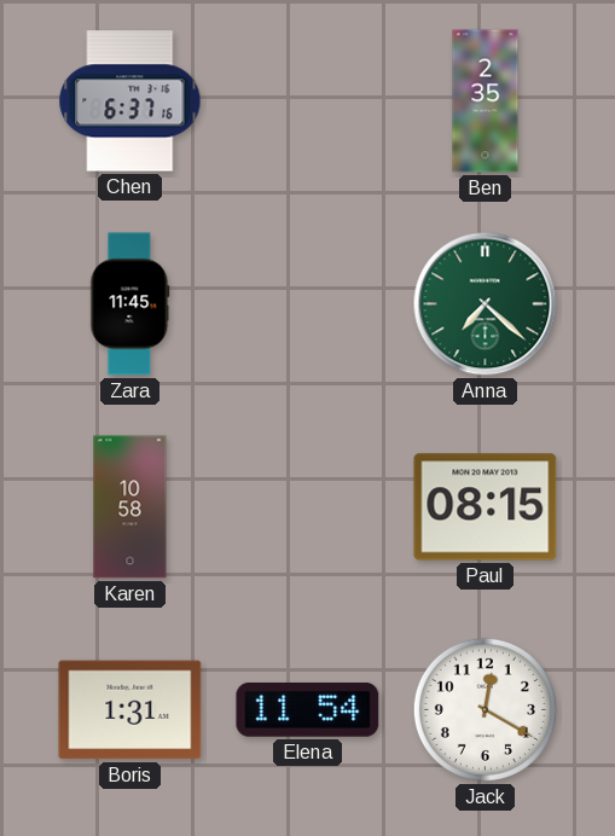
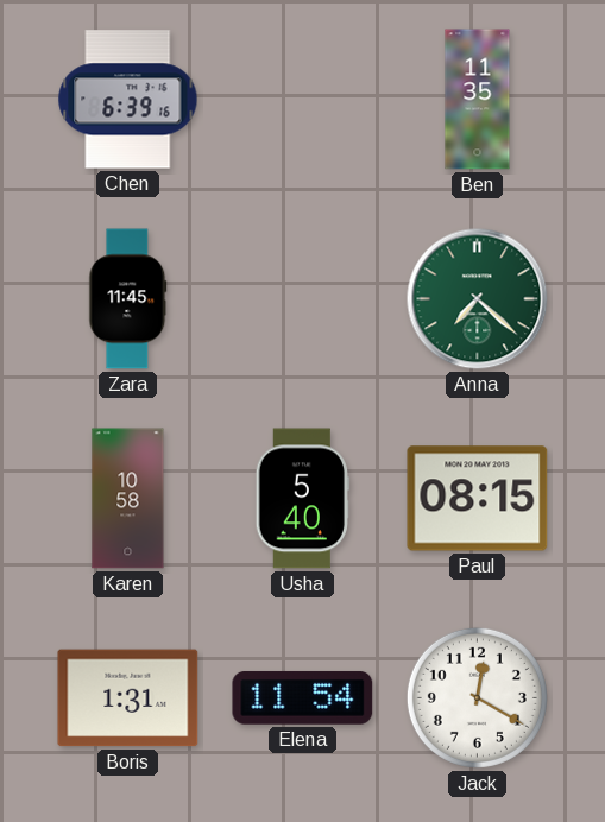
Chen: 6:37 -> 6:39
Ben: 2:35 -> 11:35
Usha: none -> 5:40
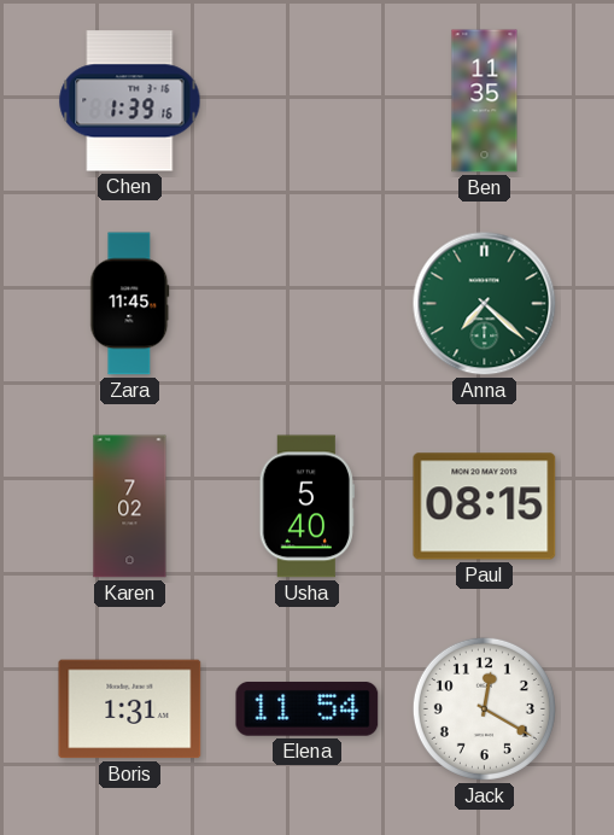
Chen: 6:39 -> 1:39
Karen: 10:58 -> 7:02
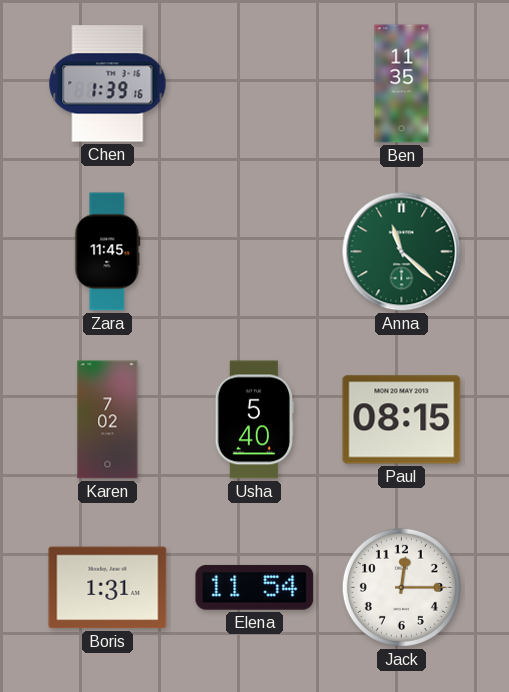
Anna: 7:22 -> 11:22
Jack: 12:20 -> 12:15
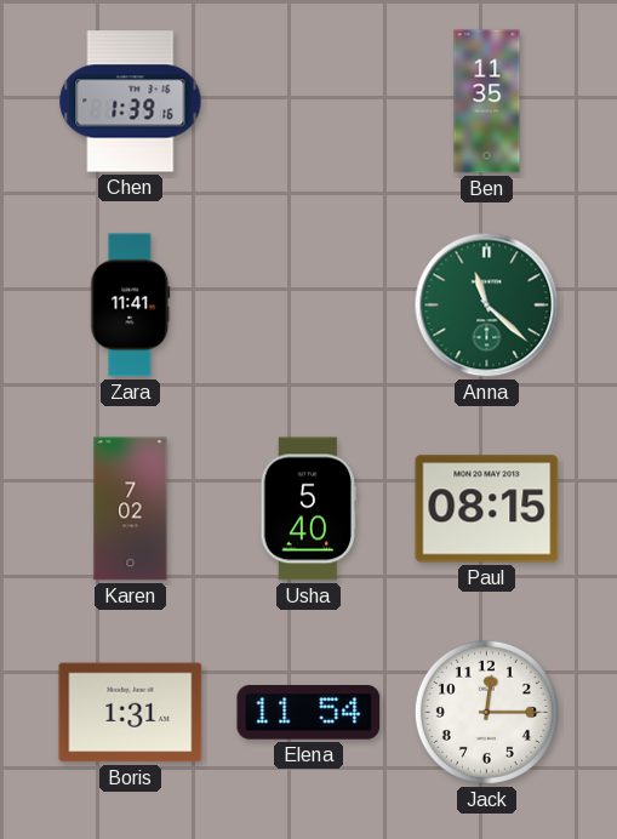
Zara: 11:45 -> 11:41
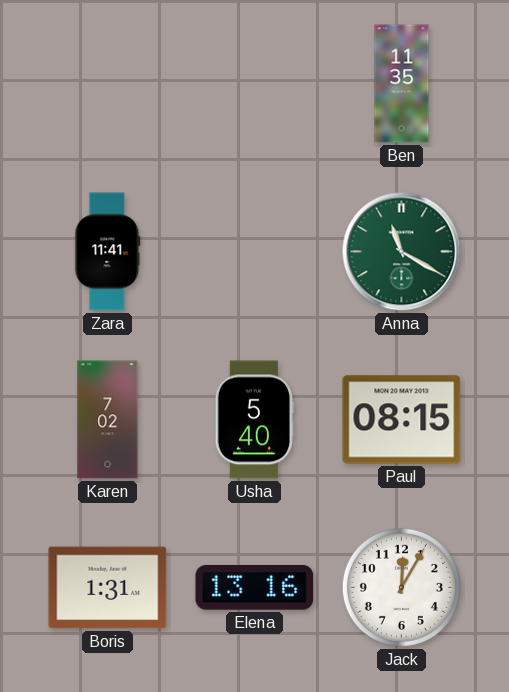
Chen: 1:39 -> none
Anna: 11:22 -> 11:20
Elena: 11:54 -> 13:16
Jack: 12:15 -> 12:05
